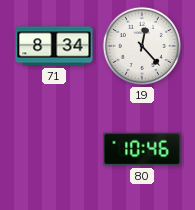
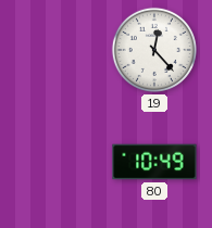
71: 8:34 -> none
80: 10:46 -> 10:49
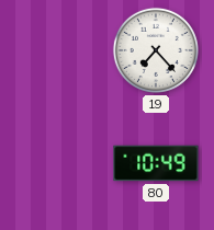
19: 12:23 -> 7:23
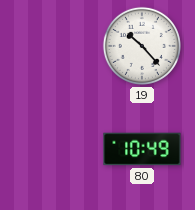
19: 7:23 -> 10:23
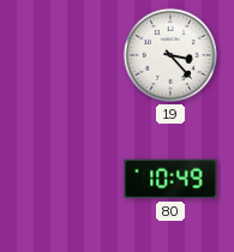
19: 10:23 -> 3:23
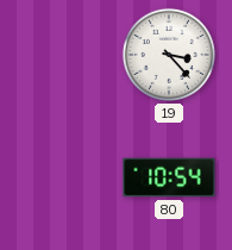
80: 10:49 -> 10:54
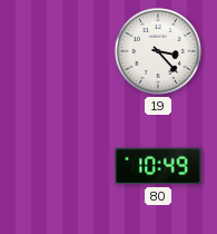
80: 10:54 -> 10:49
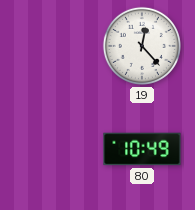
19: 3:23 -> 12:23
